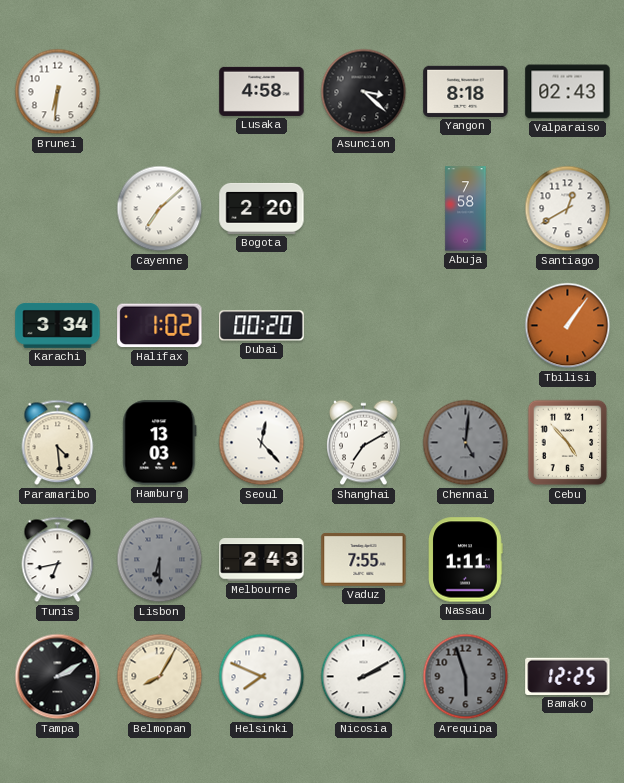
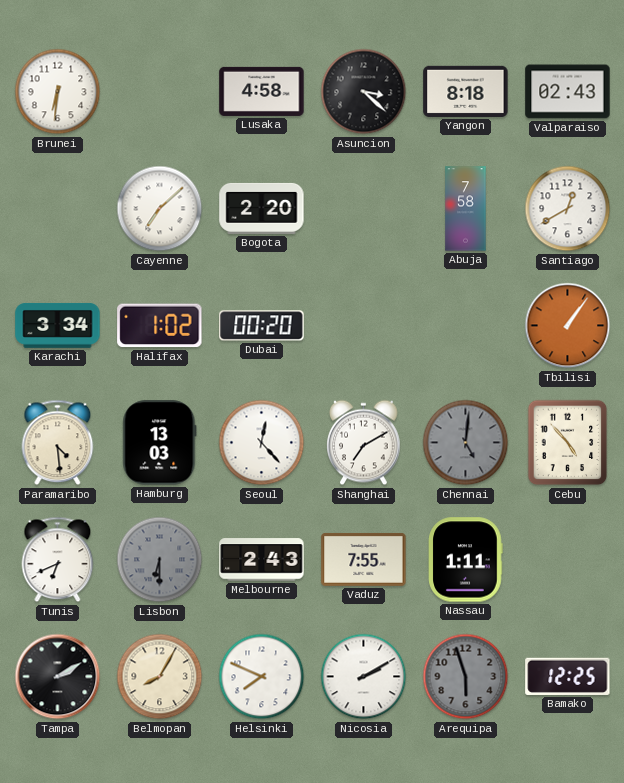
Tunis: 6:43 -> 6:41
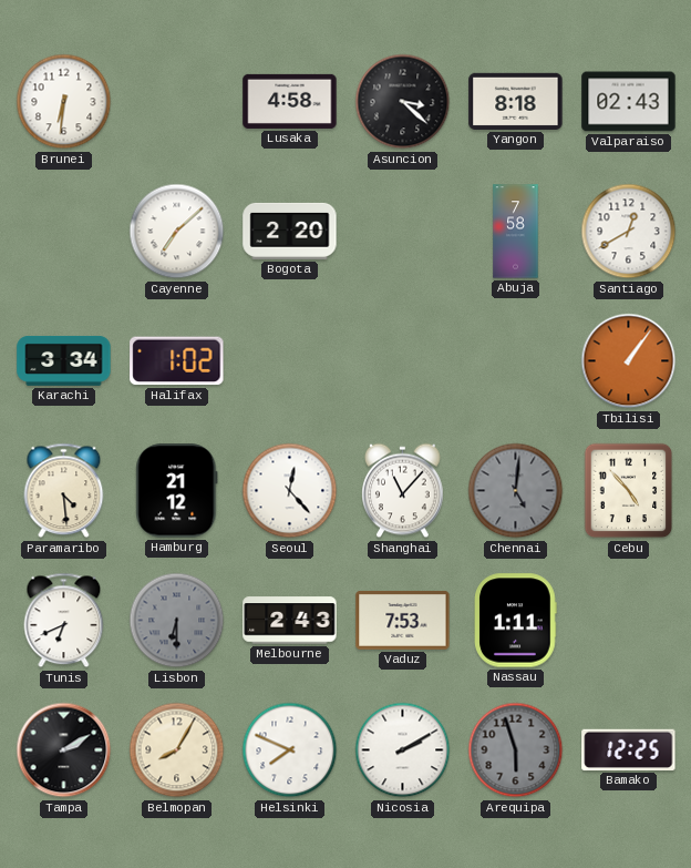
Dubai: 00:20 -> none
Hamburg: 13:03 -> 21:12
Shanghai: 7:10 -> 11:07
Vaduz: 7:55 -> 7:53
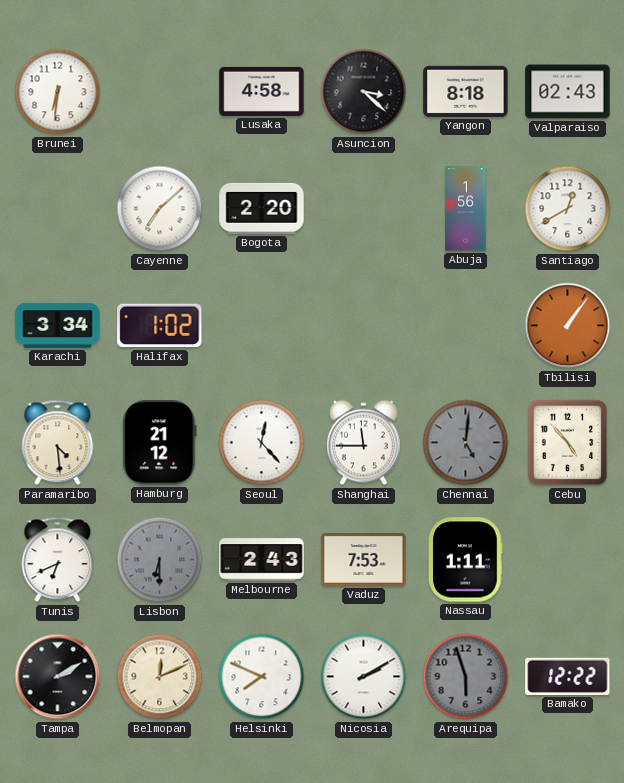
Abuja: 7:58 -> 1:56
Shanghai: 11:07 -> 11:45
Belmopan: 8:05 -> 12:11
Bamako: 12:25 -> 12:22
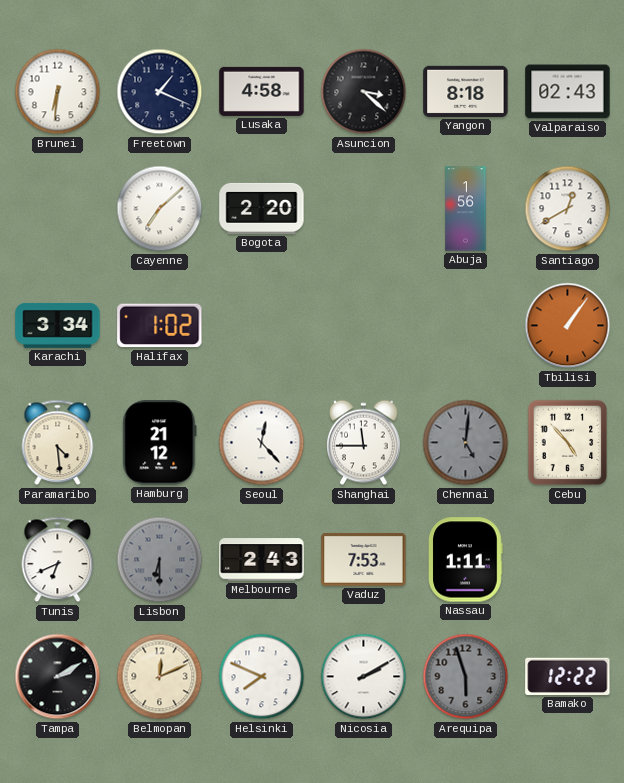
Freetown: none -> 1:19
